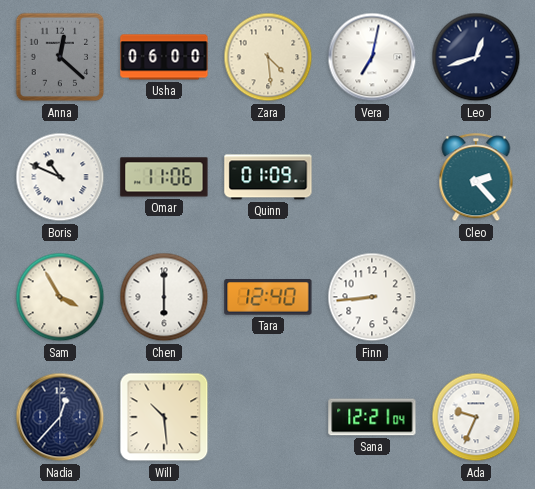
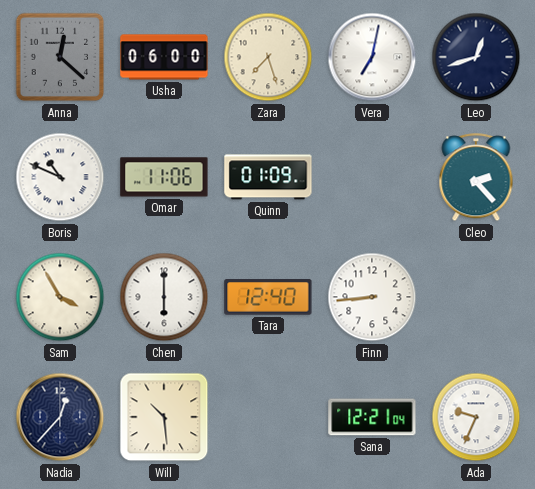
Zara: 4:29 -> 7:27
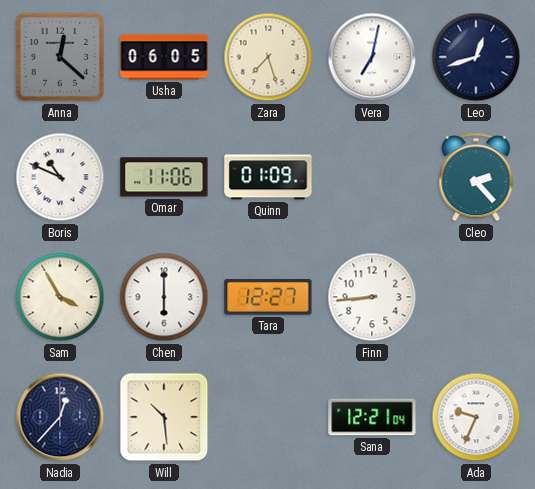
Usha: 06:00 -> 06:05
Tara: 12:40 -> 12:27
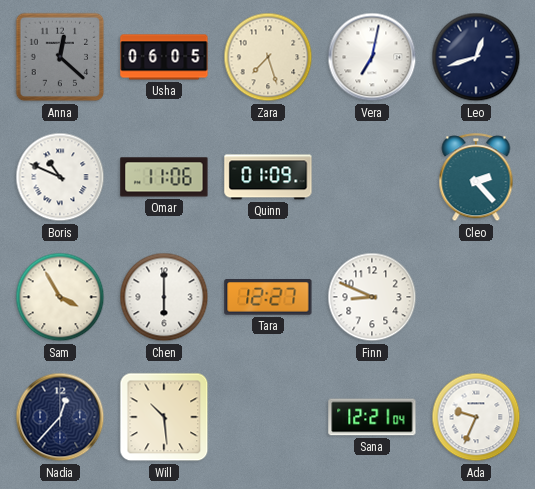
Finn: 8:44 -> 8:49
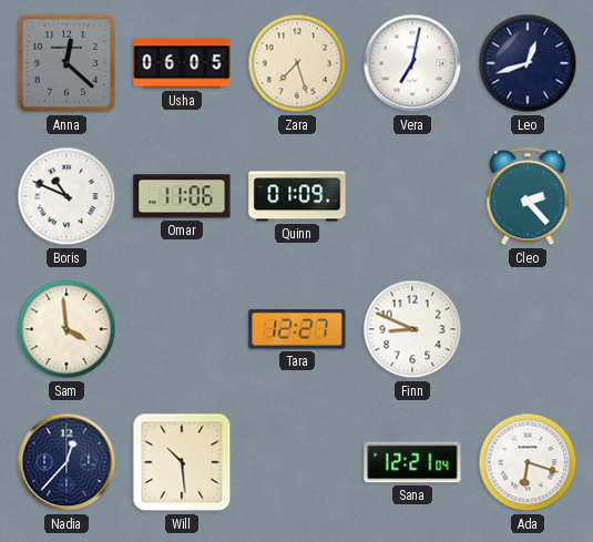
Sam: 3:55 -> 3:59
Chen: 6:00 -> none
Ada: 9:34 -> 6:18
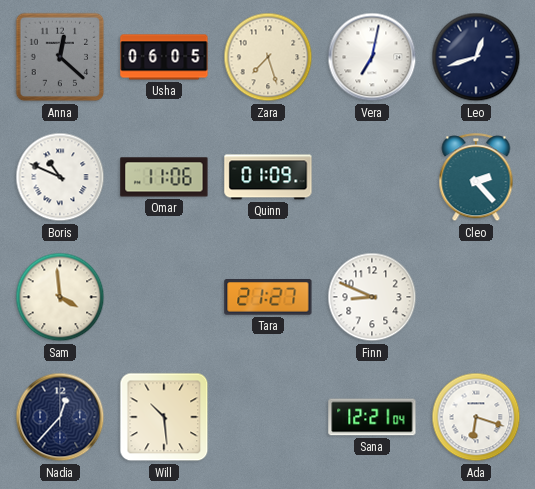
Tara: 12:27 -> 21:27
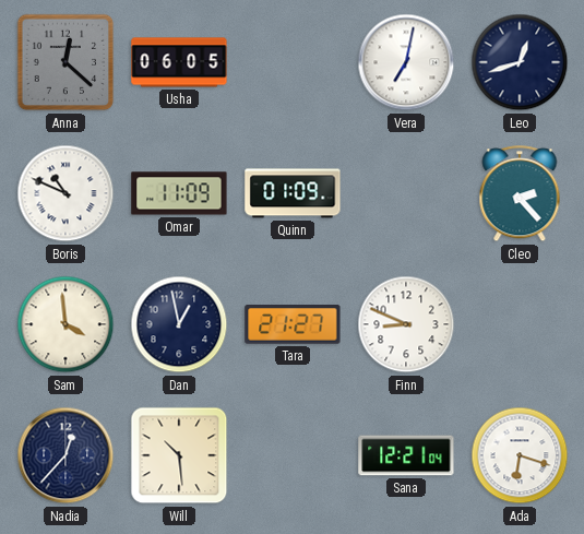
Zara: 7:27 -> none
Omar: 11:06 -> 11:09
Dan: none -> 12:58
